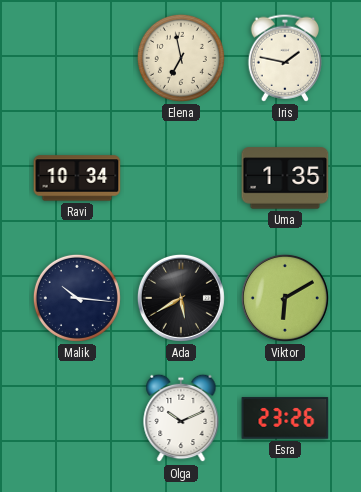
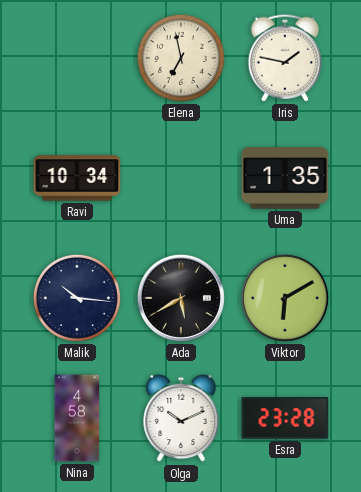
Nina: none -> 4:58
Esra: 23:26 -> 23:28
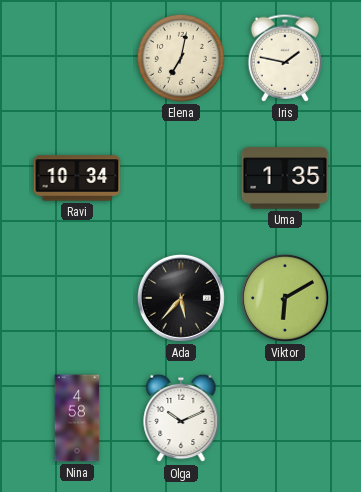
Elena: 6:58 -> 7:02
Malik: 10:16 -> none
Ada: 5:40 -> 5:37
Esra: 23:28 -> none
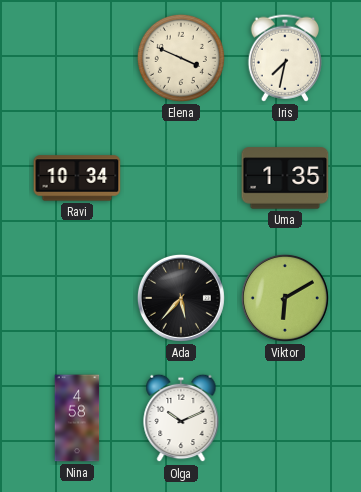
Elena: 7:02 -> 3:49
Iris: 1:47 -> 7:32
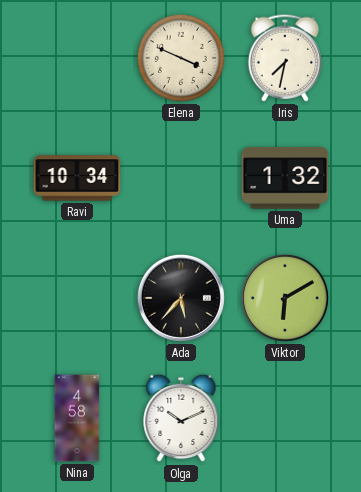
Uma: 1:35 -> 1:32
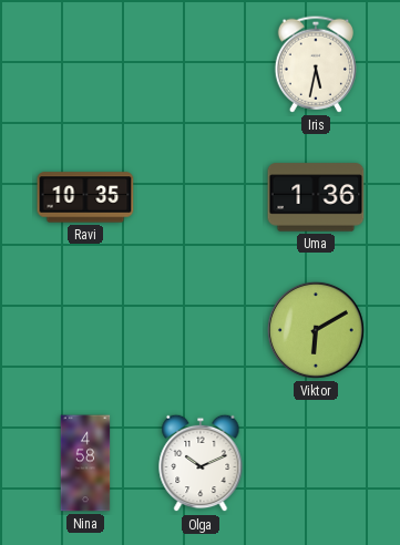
Elena: 3:49 -> none
Iris: 7:32 -> 5:32
Ravi: 10:34 -> 10:35
Uma: 1:32 -> 1:36
Ada: 5:37 -> none
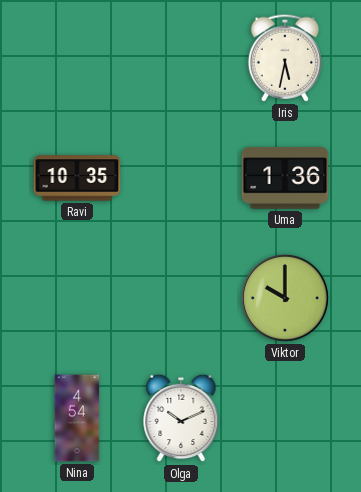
Viktor: 6:10 -> 10:00
Nina: 4:58 -> 4:54
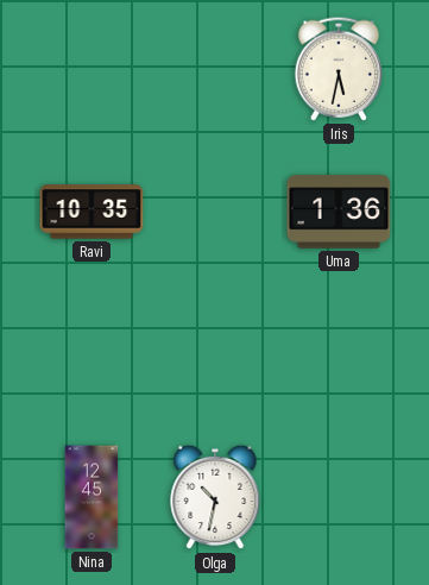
Viktor: 10:00 -> none
Nina: 4:54 -> 12:45
Olga: 10:11 -> 10:32
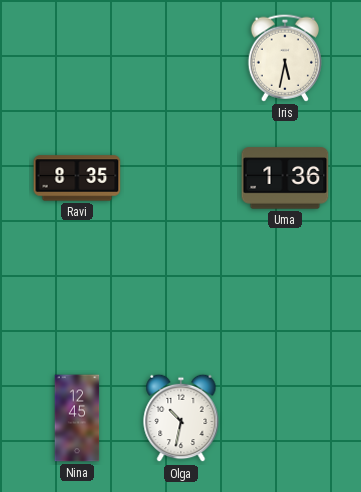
Ravi: 10:35 -> 8:35
